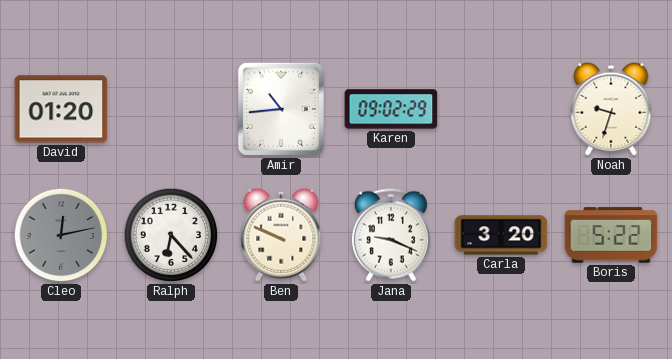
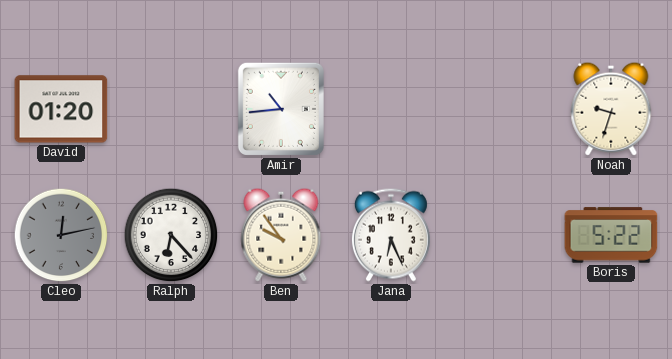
Karen: 09:02 -> none
Ben: 9:49 -> 9:54
Jana: 9:19 -> 6:26
Carla: 3:20 -> none
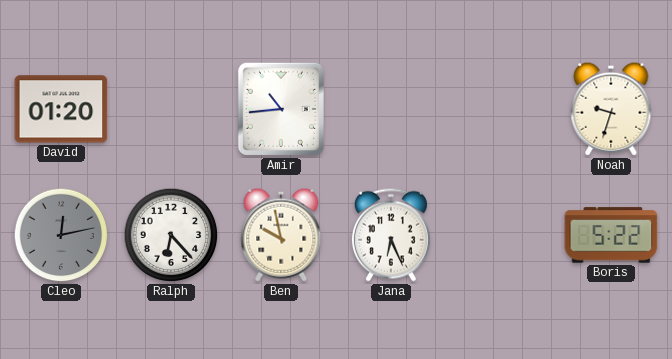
Ben: 9:54 -> 9:58
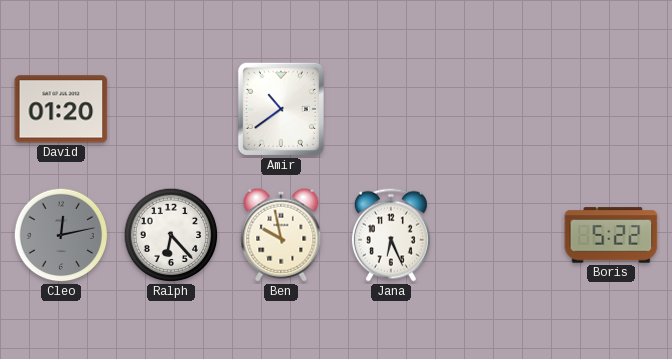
Amir: 10:44 -> 10:39
Noah: 9:33 -> none
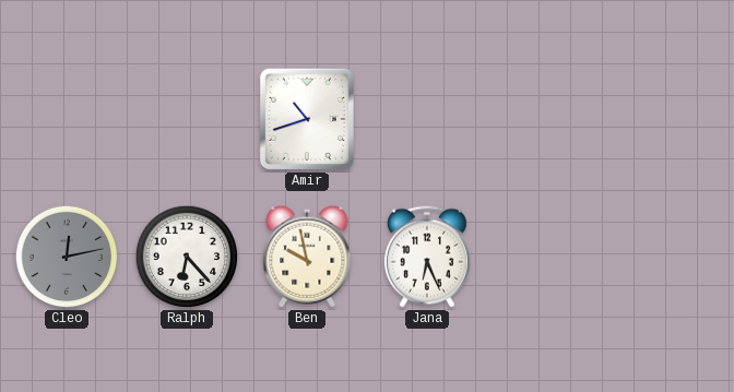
David: 01:20 -> none
Amir: 10:39 -> 10:42
Boris: 5:22 -> none
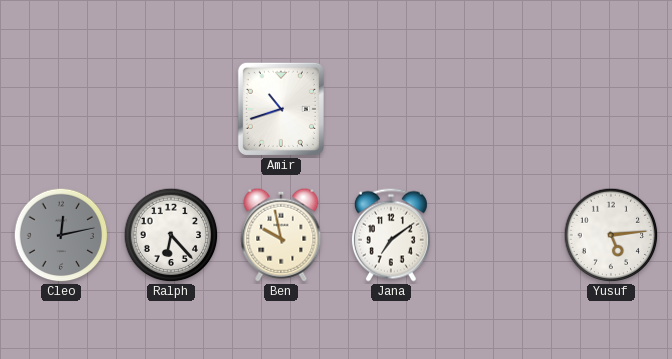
Jana: 6:26 -> 7:09
Yusuf: none -> 5:14
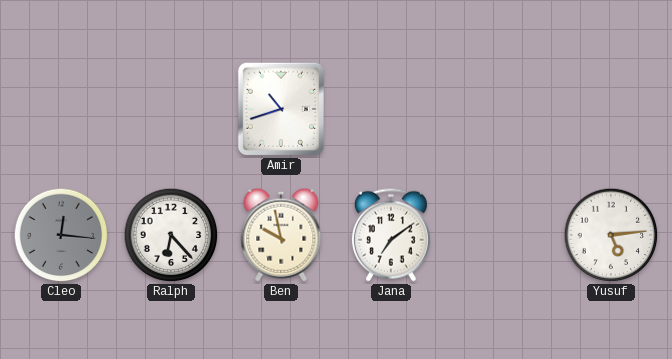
Cleo: 12:13 -> 12:16
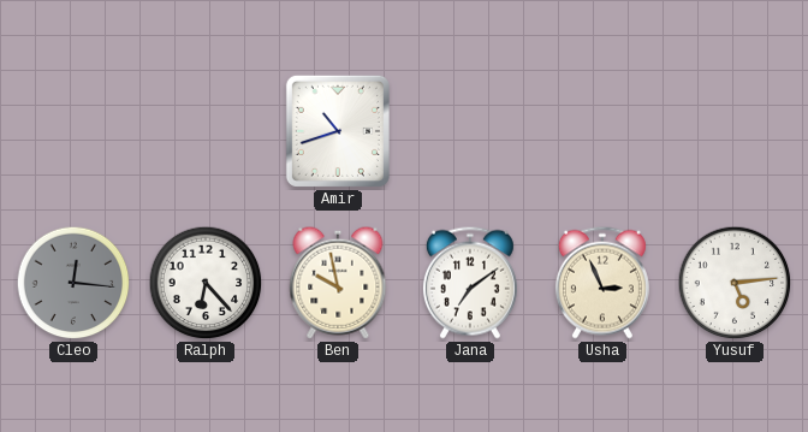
Usha: none -> 2:56
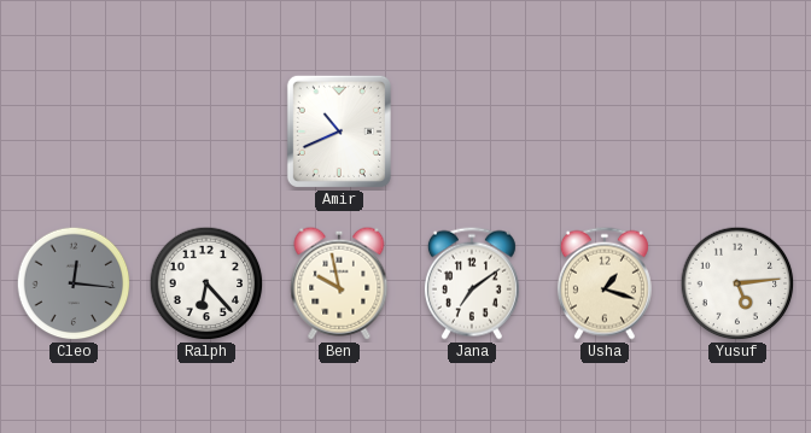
Amir: 10:42 -> 10:41
Usha: 2:56 -> 1:18
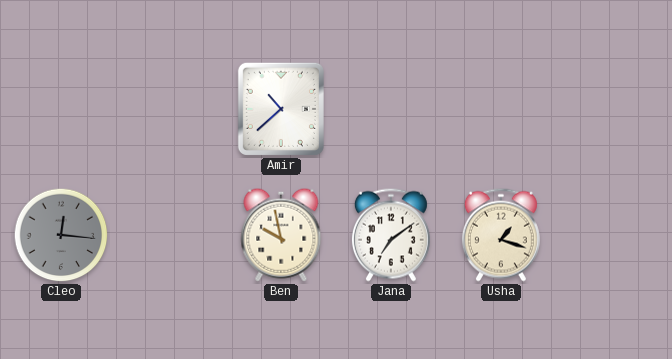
Amir: 10:41 -> 10:38
Ralph: 6:23 -> none
Yusuf: 5:14 -> none
